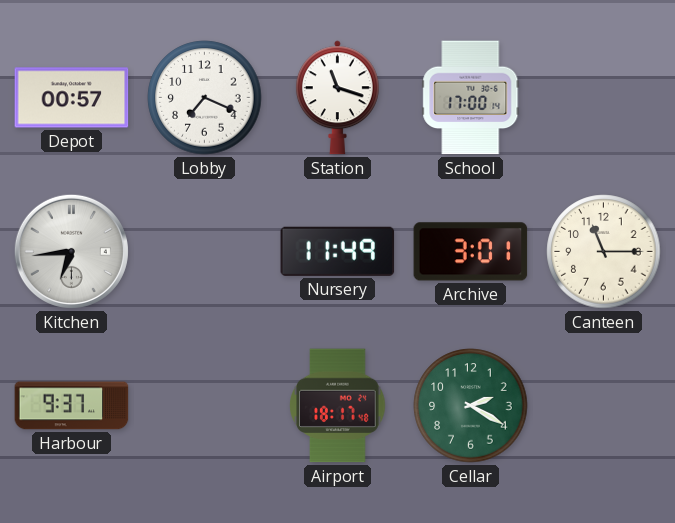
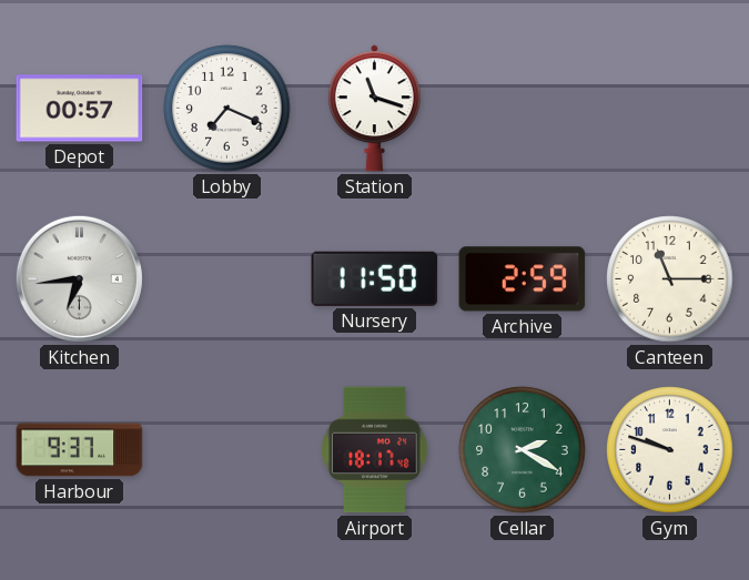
School: 17:00 -> none
Nursery: 11:49 -> 11:50
Archive: 3:01 -> 2:59
Gym: none -> 9:48
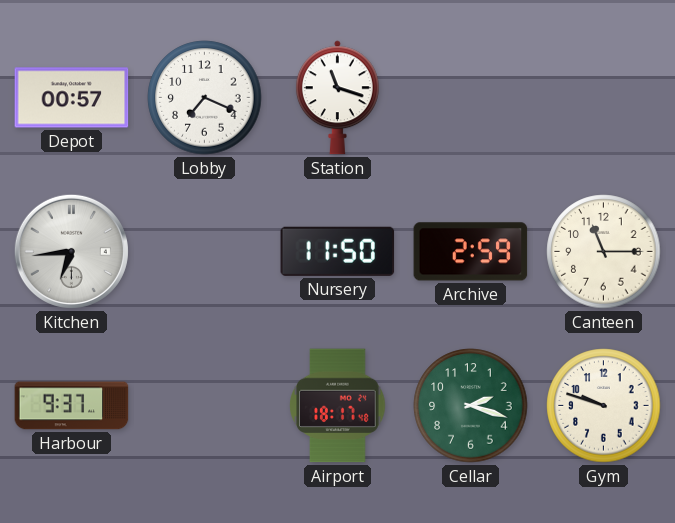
Cellar: 2:20 -> 2:18
